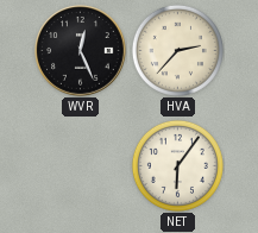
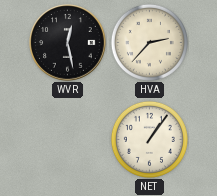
WVR: 12:26 -> 12:28
NET: 6:06 -> 1:06
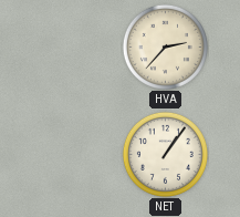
WVR: 12:28 -> none
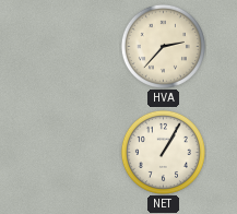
NET: 1:06 -> 1:05
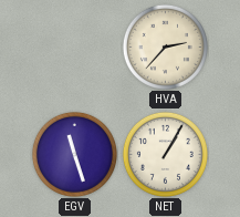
EGV: none -> 11:27
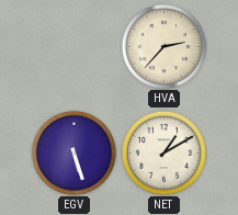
EGV: 11:27 -> 5:27
NET: 1:05 -> 1:10
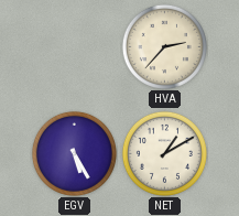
EGV: 5:27 -> 5:25
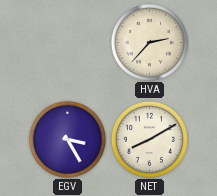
EGV: 5:25 -> 3:25
NET: 1:10 -> 8:10
